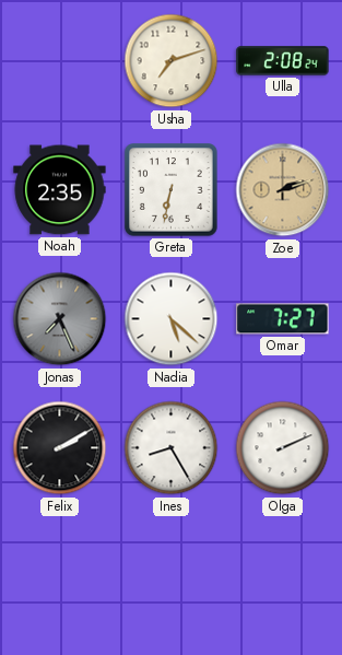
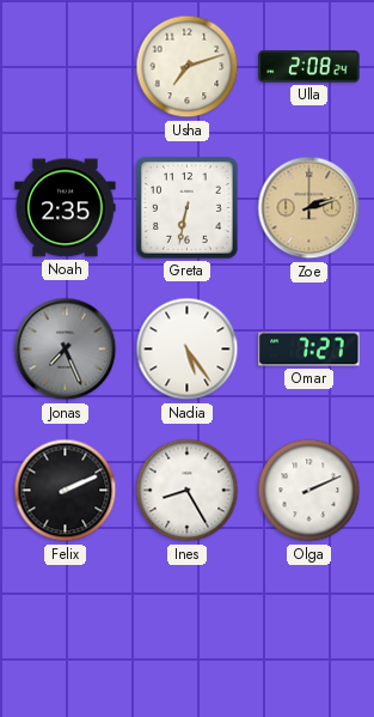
Nadia: 5:22 -> 5:24
Felix: 2:10 -> 2:11
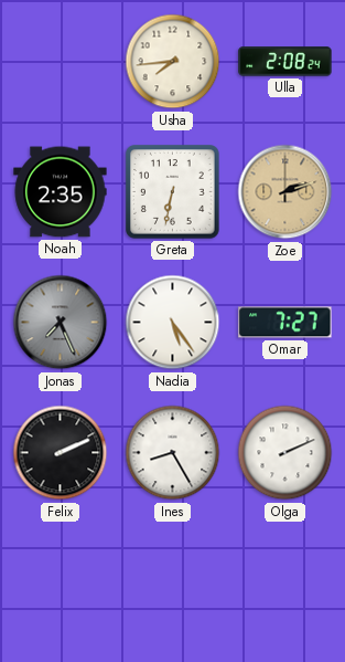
Usha: 7:12 -> 7:44
